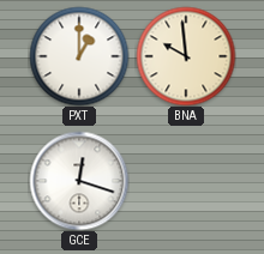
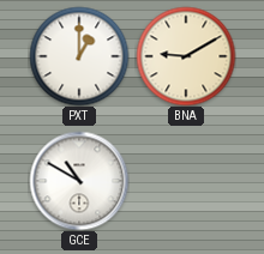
BNA: 9:59 -> 9:10
GCE: 12:18 -> 10:50
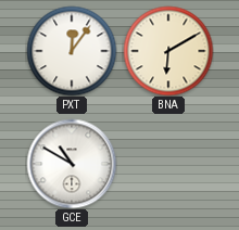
PXT: 1:00 -> 12:06
BNA: 9:10 -> 6:10
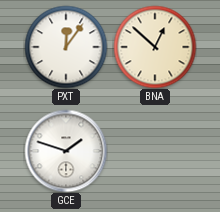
BNA: 6:10 -> 12:52
GCE: 10:50 -> 1:48
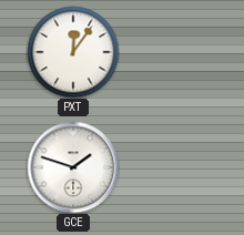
BNA: 12:52 -> none
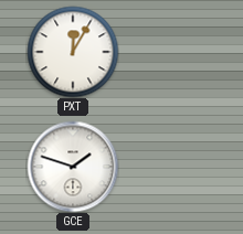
PXT: 12:06 -> 12:05
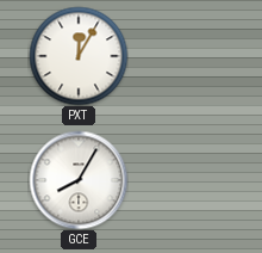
GCE: 1:48 -> 8:05
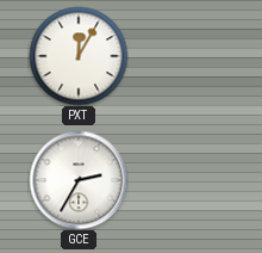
GCE: 8:05 -> 2:35
